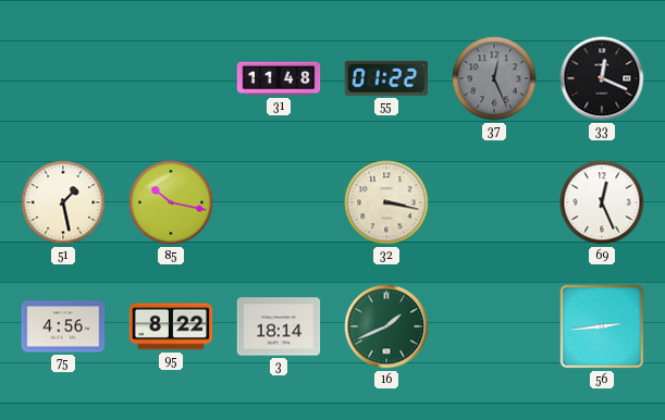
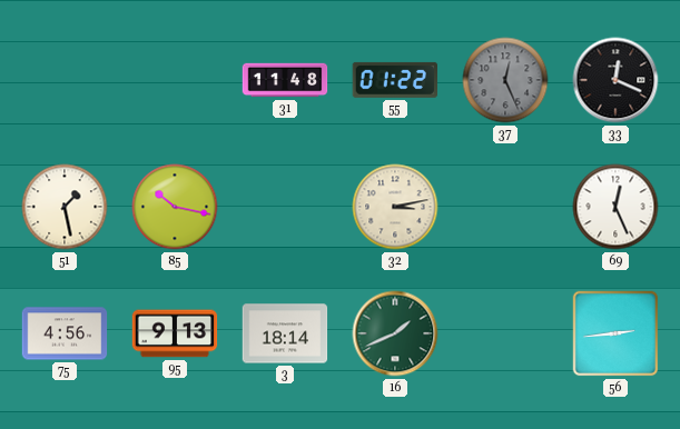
32: 3:17 -> 3:13
95: 8:22 -> 9:13
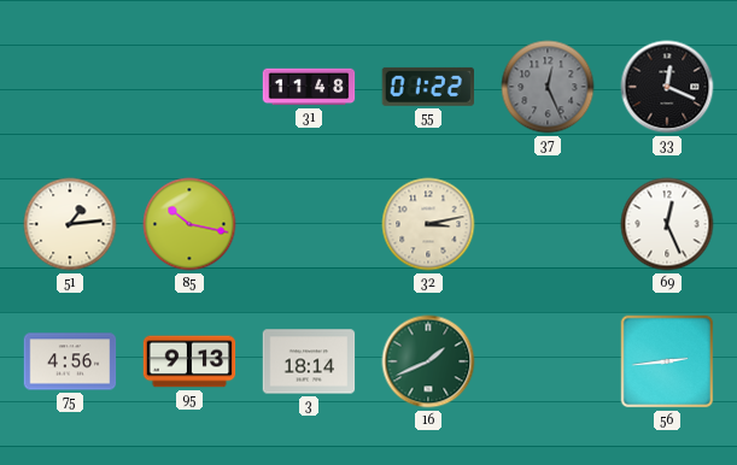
51: 1:28 -> 1:14
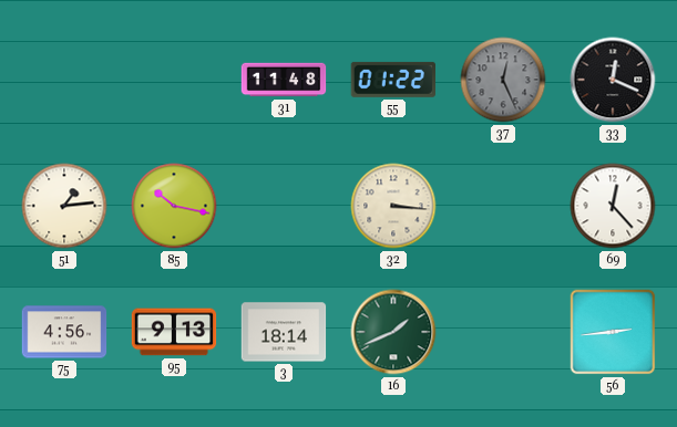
32: 3:13 -> 3:16
69: 12:26 -> 12:23
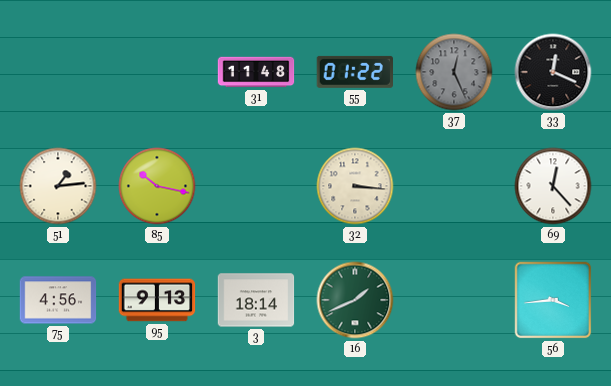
56: 2:44 -> 3:44
